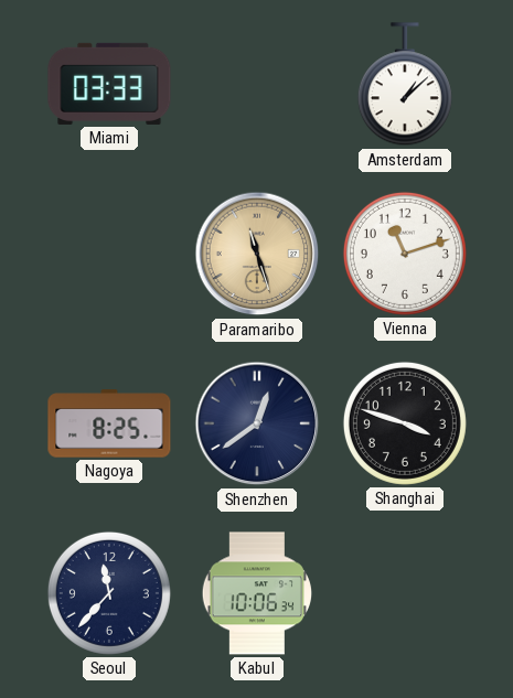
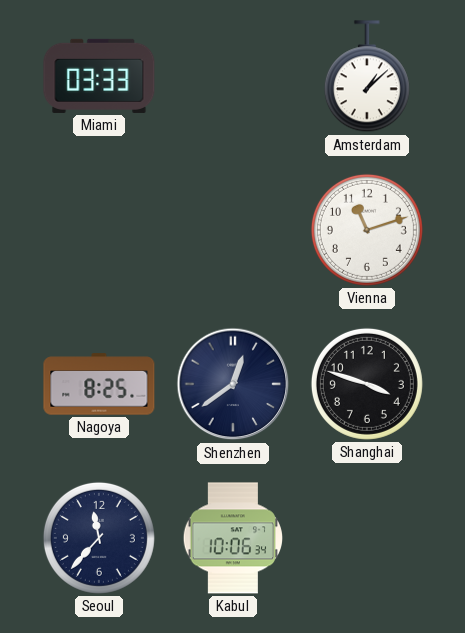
Paramaribo: 11:27 -> none
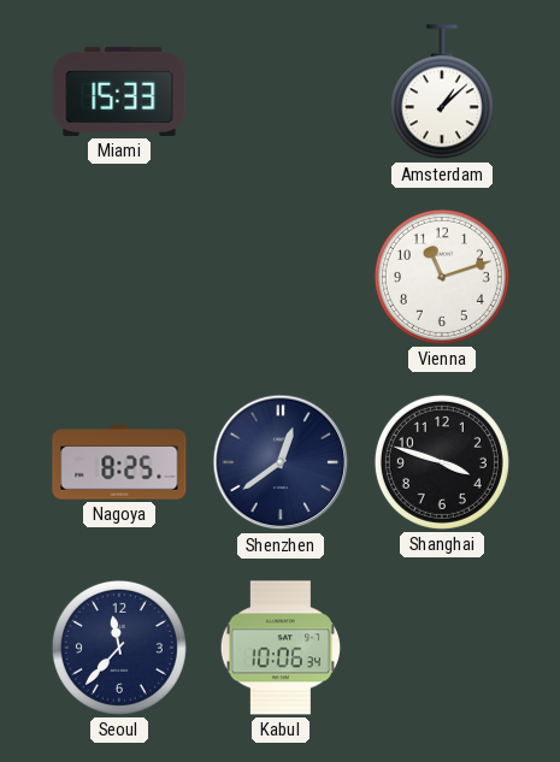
Miami: 03:33 -> 15:33
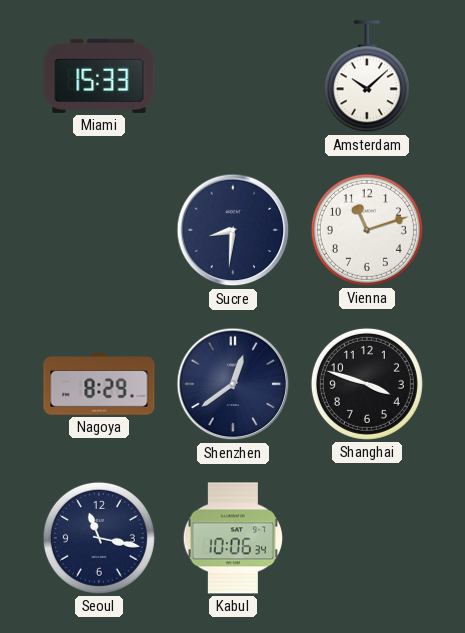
Amsterdam: 1:08 -> 10:08
Sucre: none -> 8:31
Nagoya: 8:25 -> 8:29
Seoul: 11:37 -> 11:17
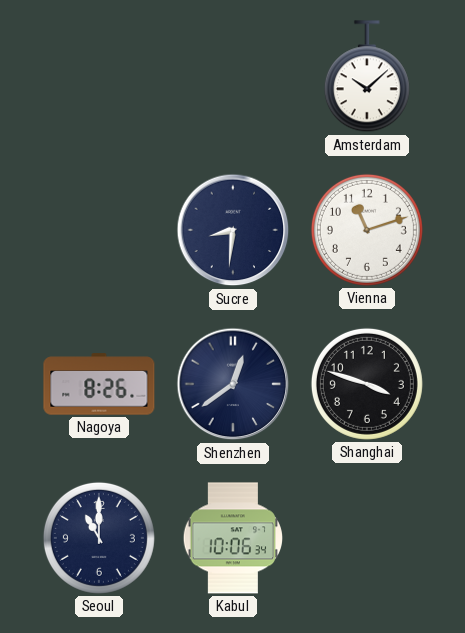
Miami: 15:33 -> none
Nagoya: 8:29 -> 8:26
Seoul: 11:17 -> 11:00
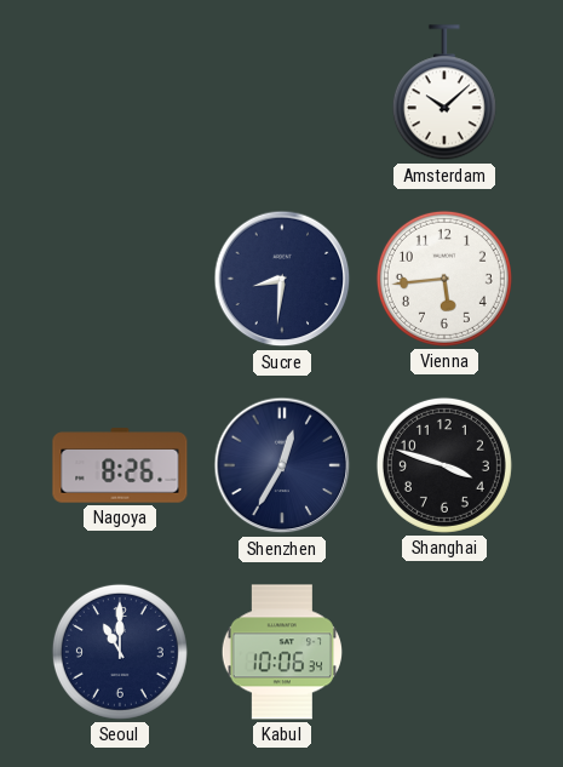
Vienna: 11:12 -> 5:44
Shenzhen: 12:39 -> 12:35
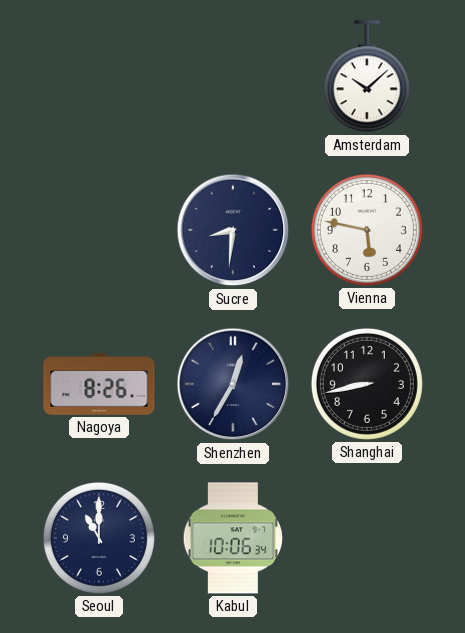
Vienna: 5:44 -> 5:47
Shanghai: 3:48 -> 8:43
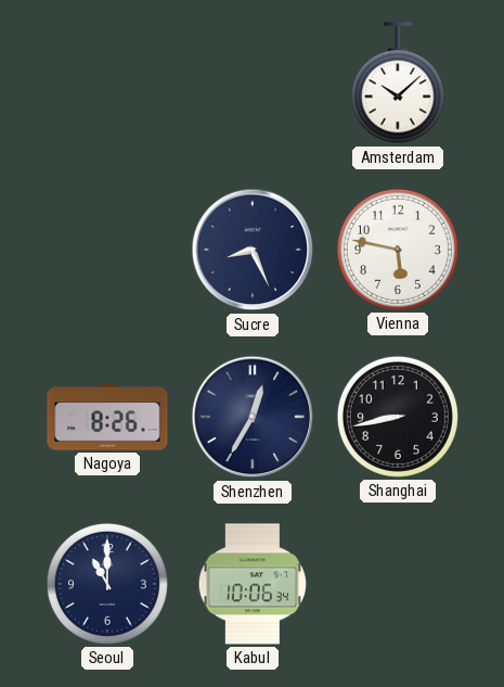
Sucre: 8:31 -> 8:26
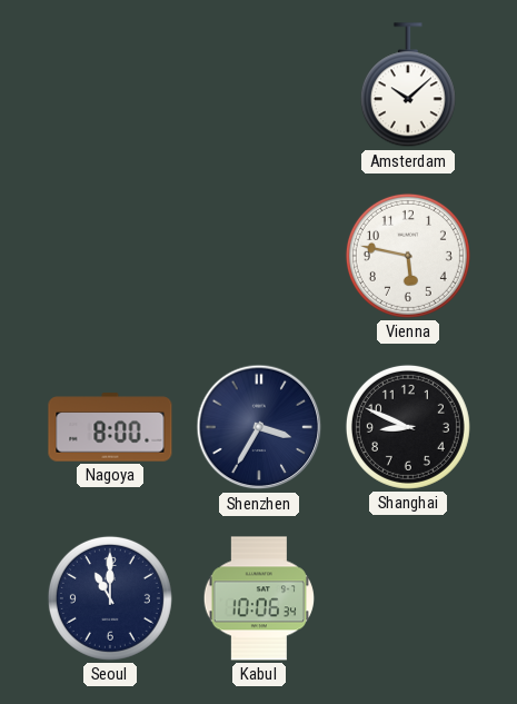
Sucre: 8:26 -> none
Nagoya: 8:26 -> 8:00
Shenzhen: 12:35 -> 3:35
Shanghai: 8:43 -> 8:49
